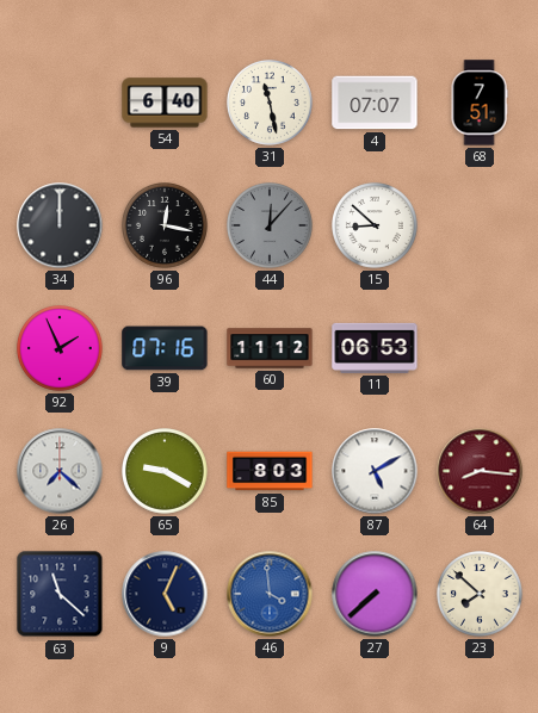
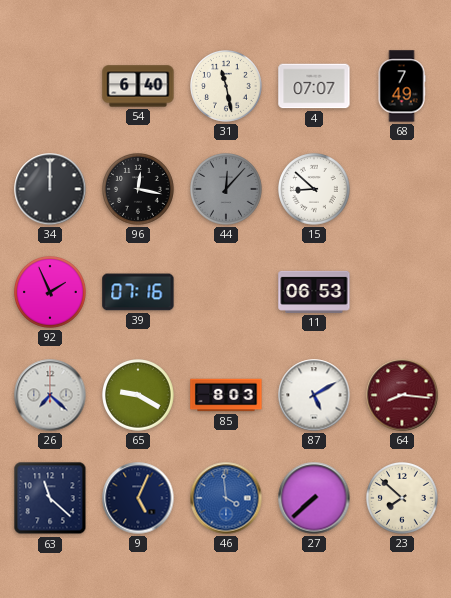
68: 7:51 -> 7:49
60: 11:12 -> none
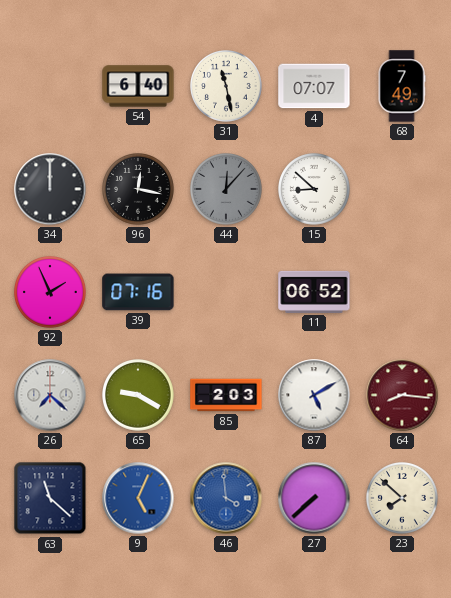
11: 06:53 -> 06:52
85: 8:03 -> 2:03
9 dial: navy -> blue
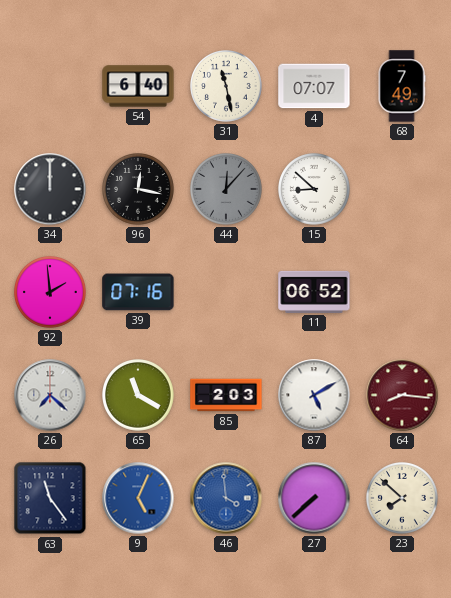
92: 1:56 -> 1:59
65: 9:20 -> 11:20
63: 11:22 -> 11:24
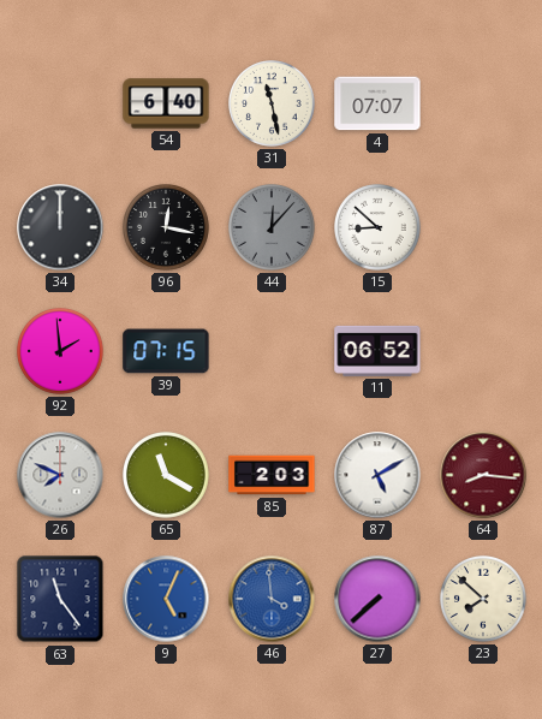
68: 7:49 -> none
39: 07:16 -> 07:15
26: 7:22 -> 7:49
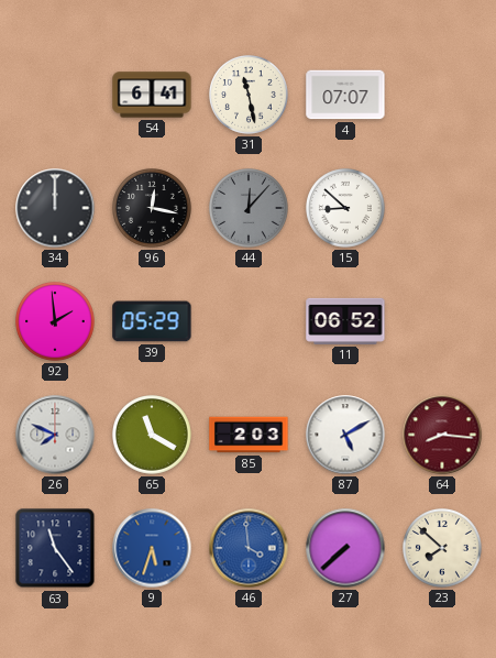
54: 6:40 -> 6:41
39: 07:15 -> 05:29
9: 5:04 -> 5:33
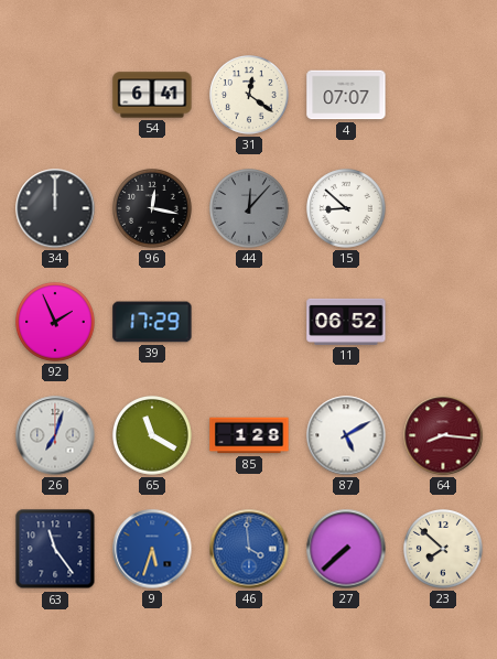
31: 11:28 -> 12:21
92: 1:59 -> 1:56
39: 05:29 -> 17:29
26: 7:49 -> 7:03
85: 2:03 -> 1:28
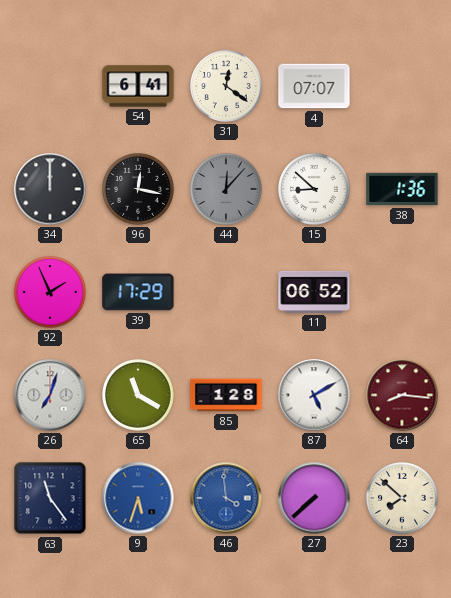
38: none -> 1:36
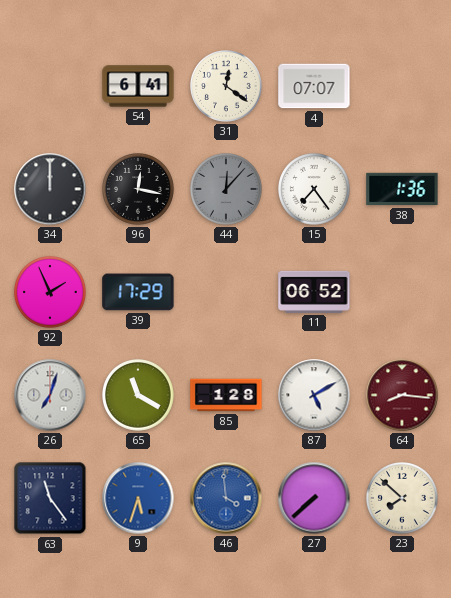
15: 8:52 -> 7:24
